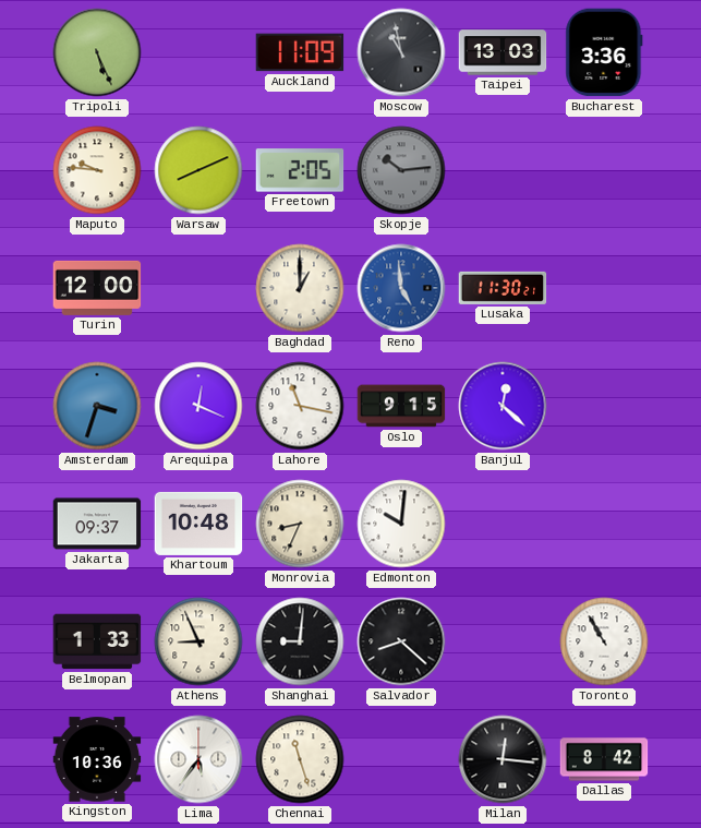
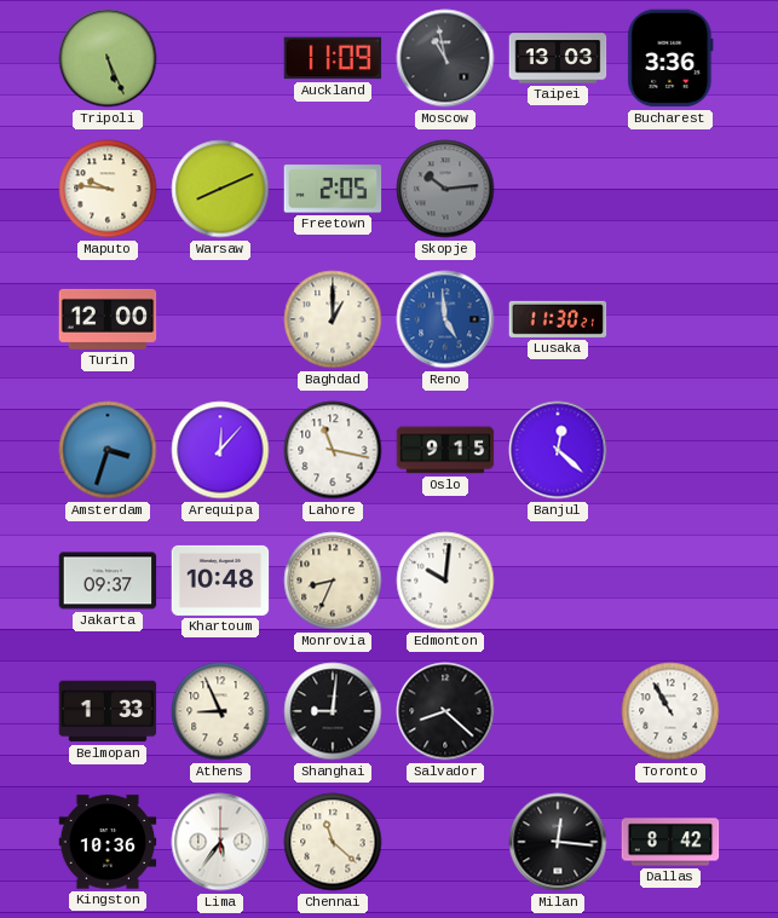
Arequipa: 12:19 -> 12:07
Chennai: 11:27 -> 11:22
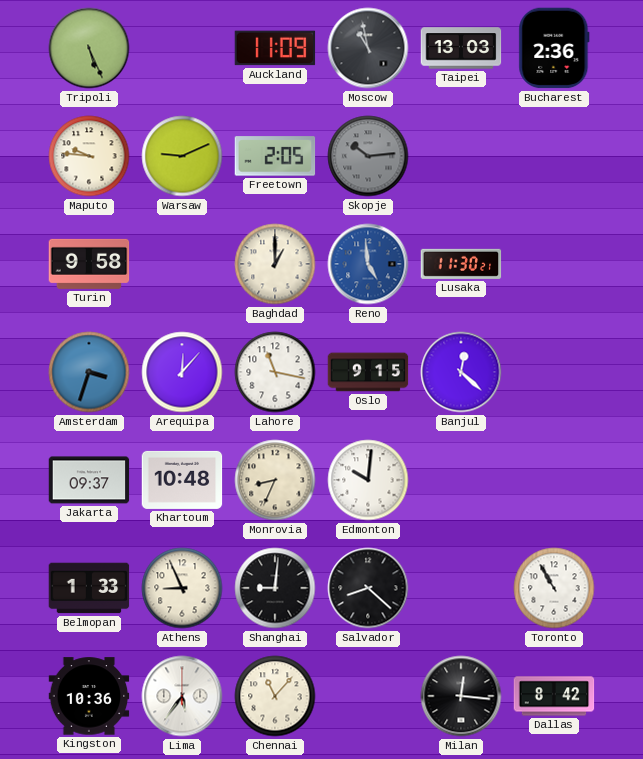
Bucharest: 3:36 -> 2:36
Warsaw: 8:11 -> 9:11
Turin: 12:00 -> 9:58
Chennai: 11:22 -> 11:07
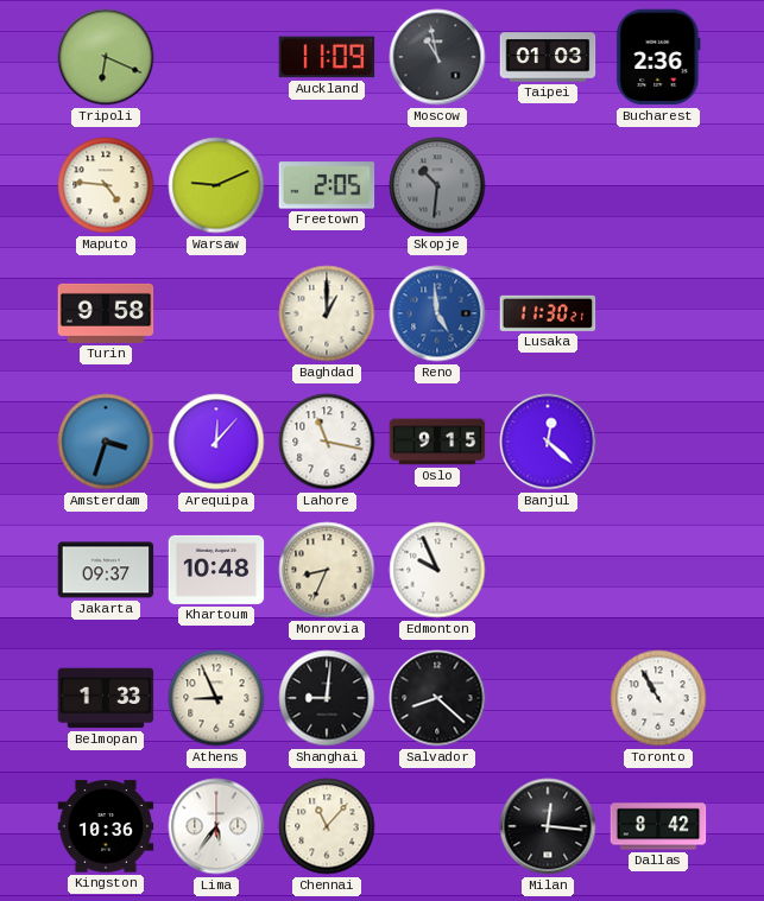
Tripoli: 5:26 -> 6:19
Taipei: 13:03 -> 01:03
Maputo: 9:46 -> 4:46
Skopje: 10:14 -> 10:31
Edmonton: 10:01 -> 9:56
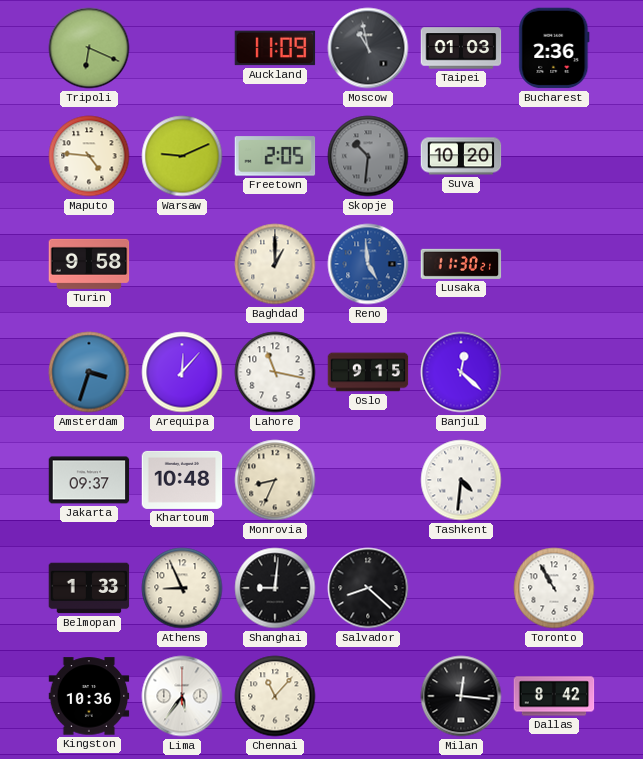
Suva: none -> 10:20
Edmonton: 9:56 -> none
Tashkent: none -> 4:31
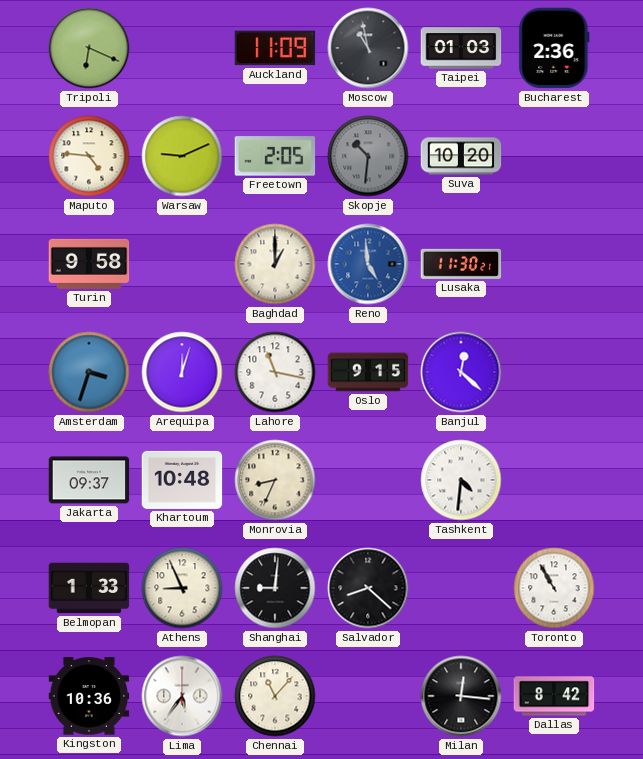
Arequipa: 12:07 -> 12:03
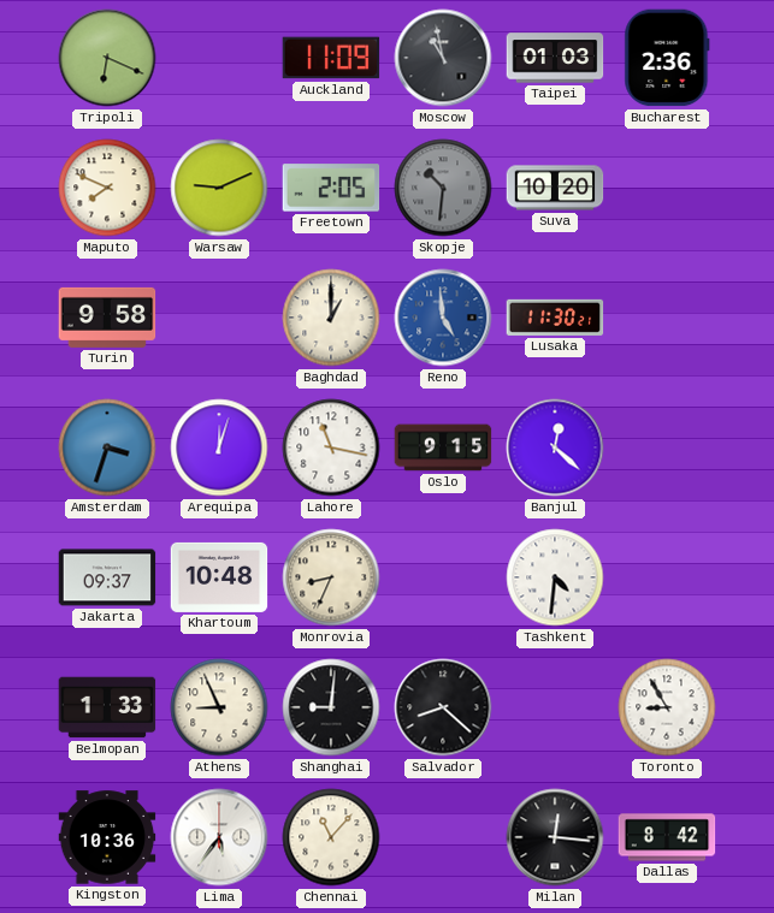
Maputo: 4:46 -> 7:49
Toronto: 10:55 -> 8:55
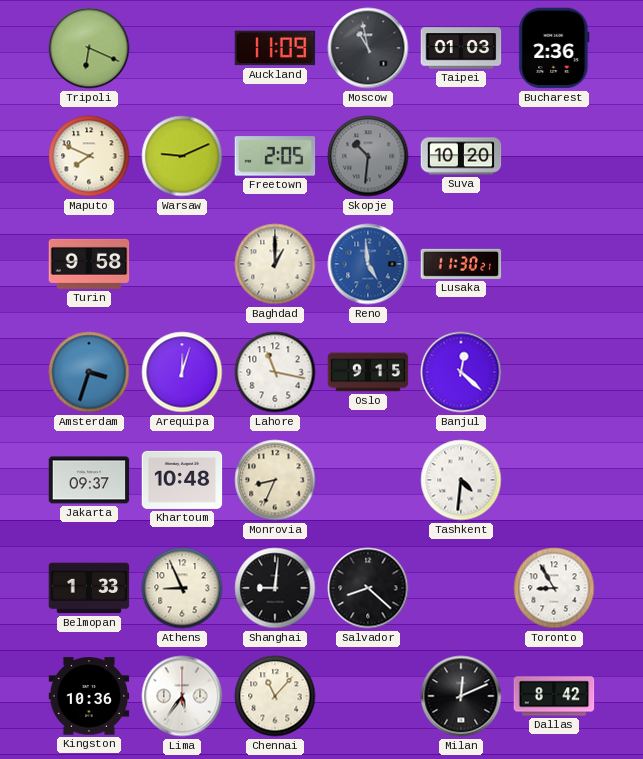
Milan: 12:16 -> 12:11
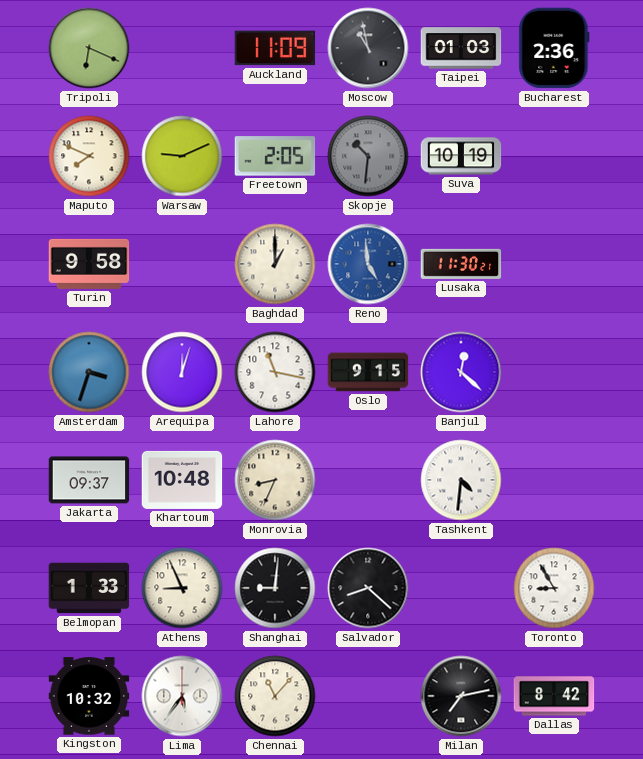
Suva: 10:20 -> 10:19
Kingston: 10:36 -> 10:32
Milan: 12:11 -> 7:13
